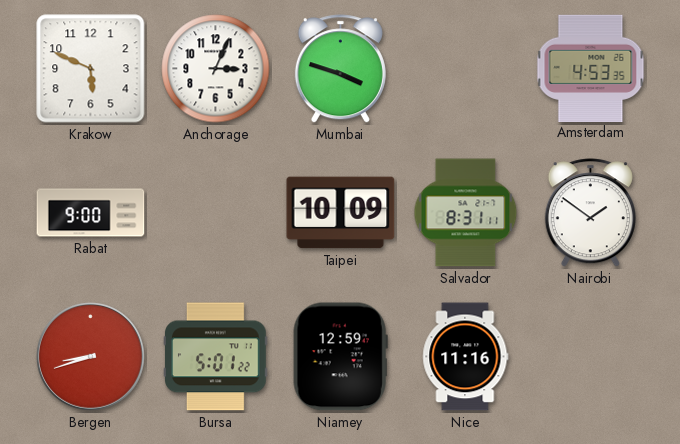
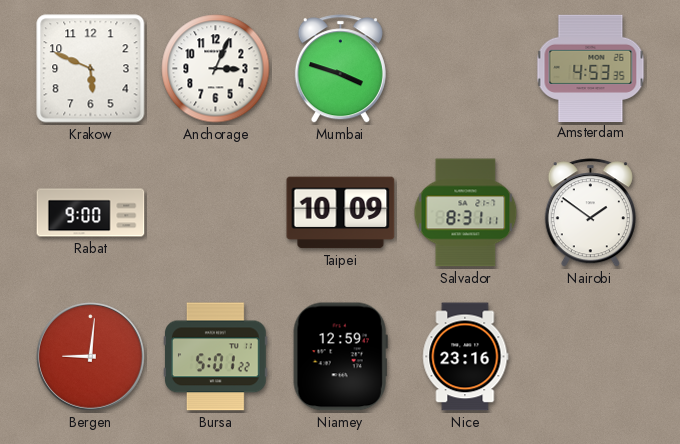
Bergen: 8:42 -> 9:01
Nice: 11:16 -> 23:16
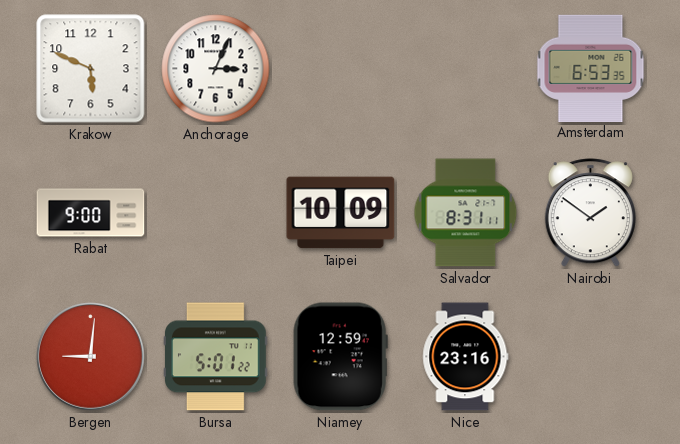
Mumbai: 3:48 -> none
Amsterdam: 4:53 -> 6:53
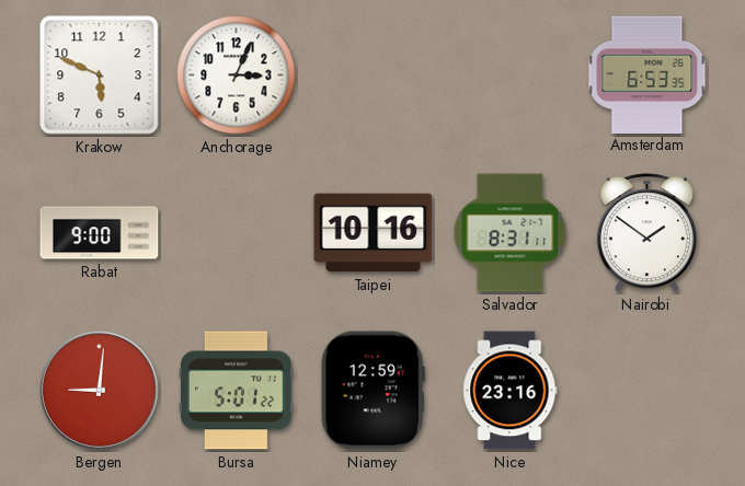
Taipei: 10:09 -> 10:16
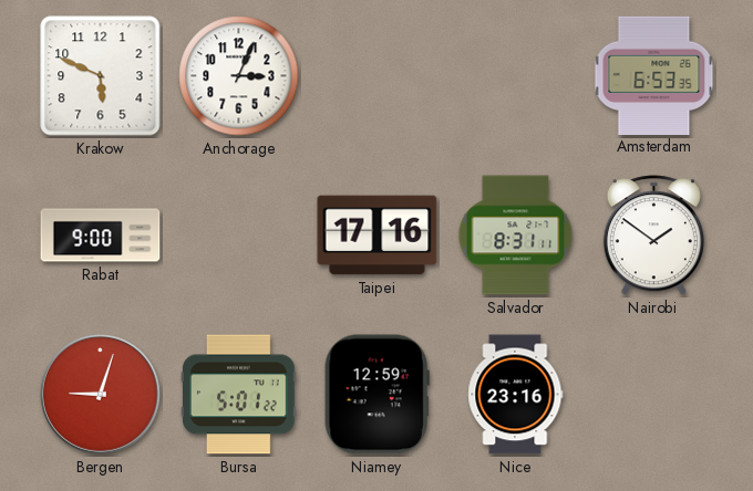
Taipei: 10:16 -> 17:16
Bergen: 9:01 -> 9:03
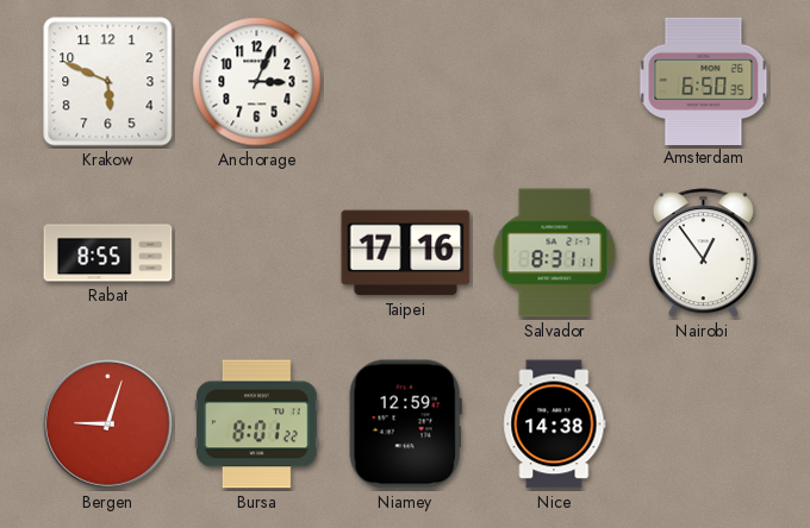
Amsterdam: 6:53 -> 6:50
Rabat: 9:00 -> 8:55
Nairobi: 1:51 -> 12:54
Bursa: 5:01 -> 8:01
Nice: 23:16 -> 14:38
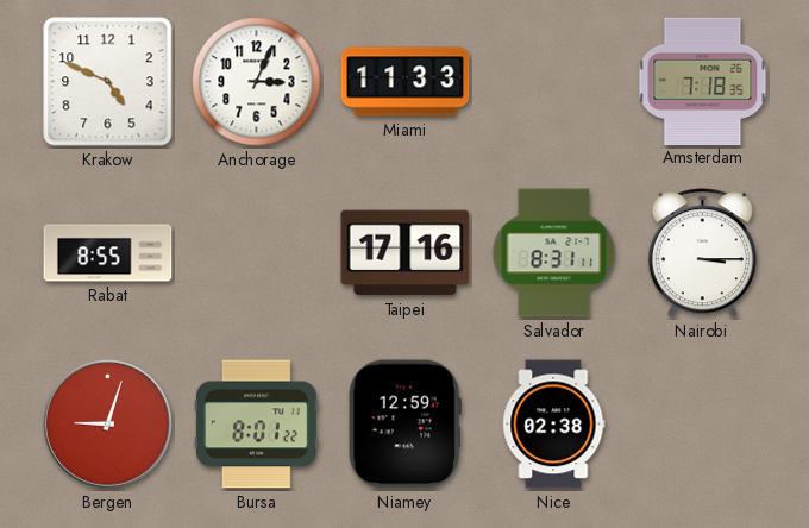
Krakow: 5:49 -> 4:49
Miami: none -> 11:33
Amsterdam: 6:50 -> 7:18
Nairobi: 12:54 -> 3:15
Nice: 14:38 -> 02:38
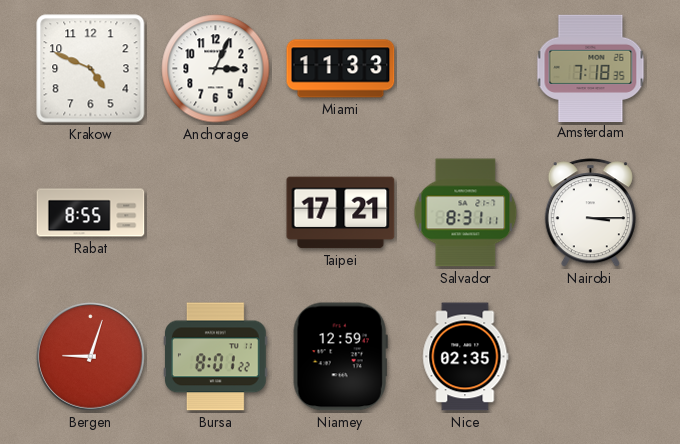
Taipei: 17:16 -> 17:21
Nice: 02:38 -> 02:35
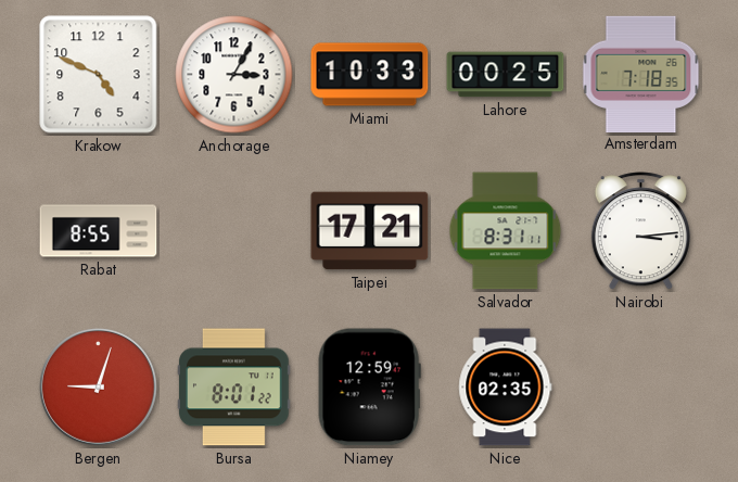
Anchorage: 3:04 -> 3:05
Miami: 11:33 -> 10:33
Lahore: none -> 00:25
Nairobi: 3:15 -> 3:14
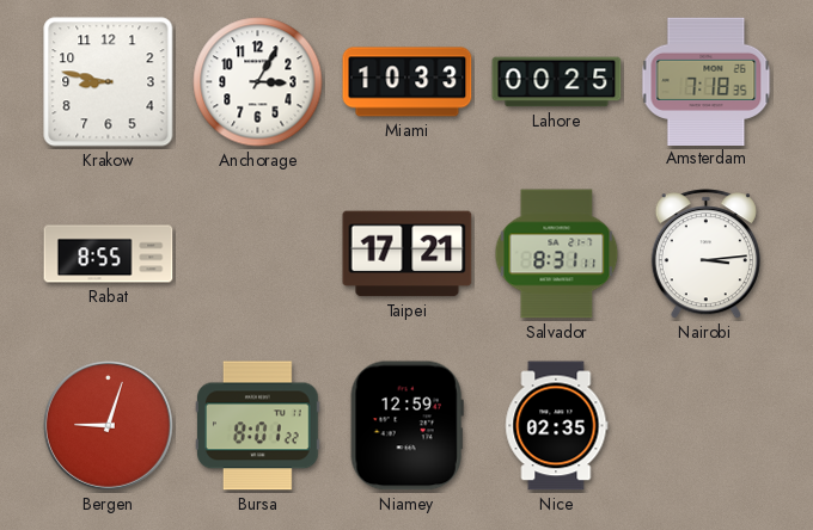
Krakow: 4:49 -> 8:47
